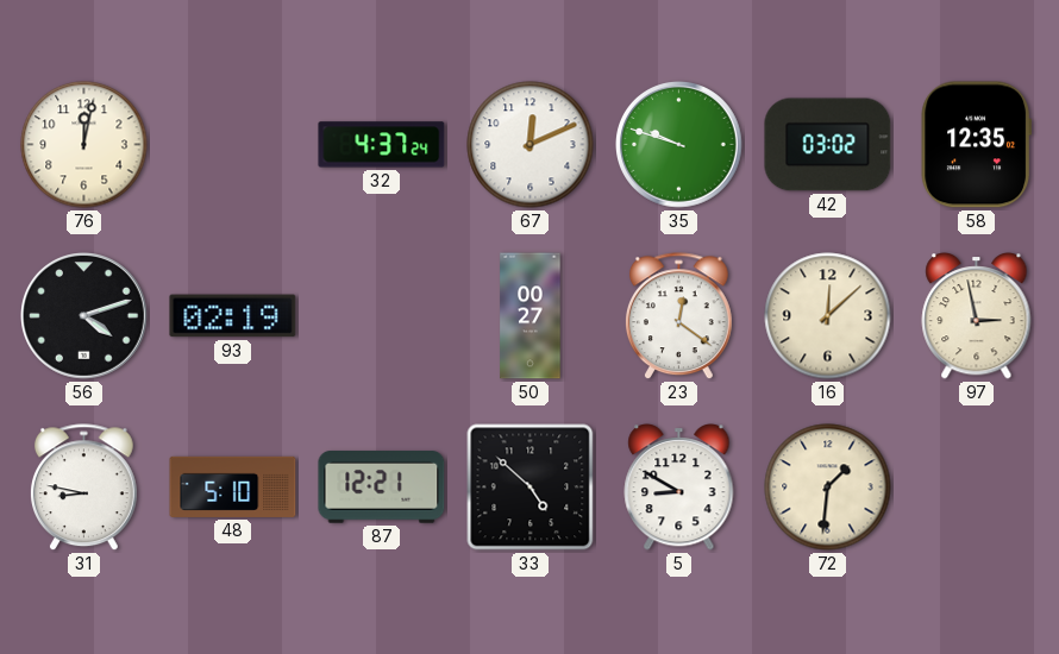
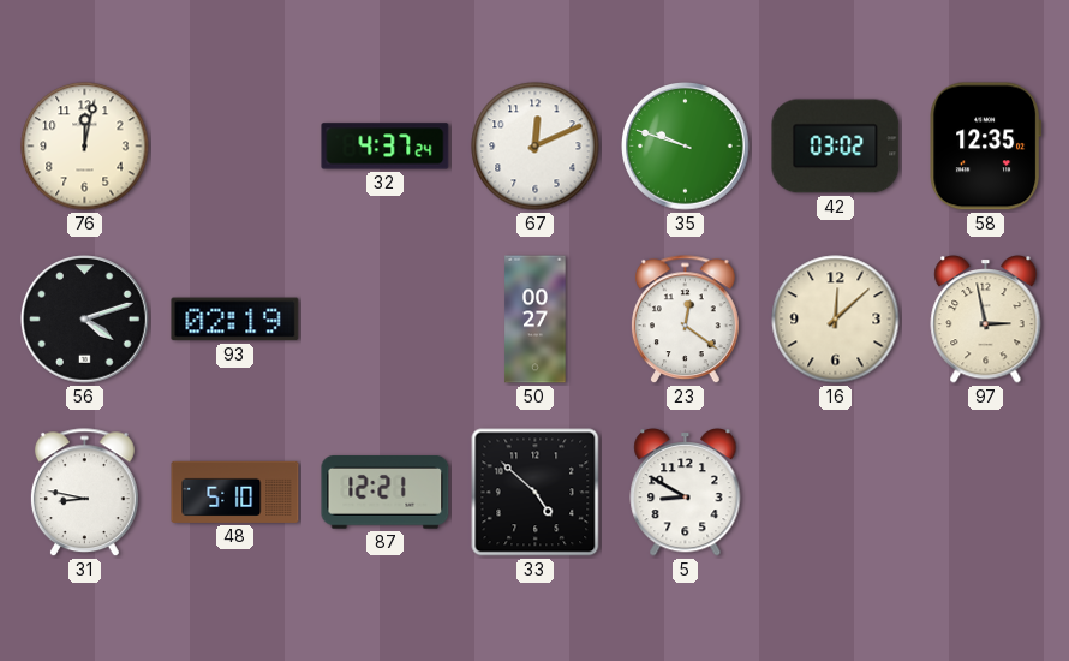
72: 1:31 -> none
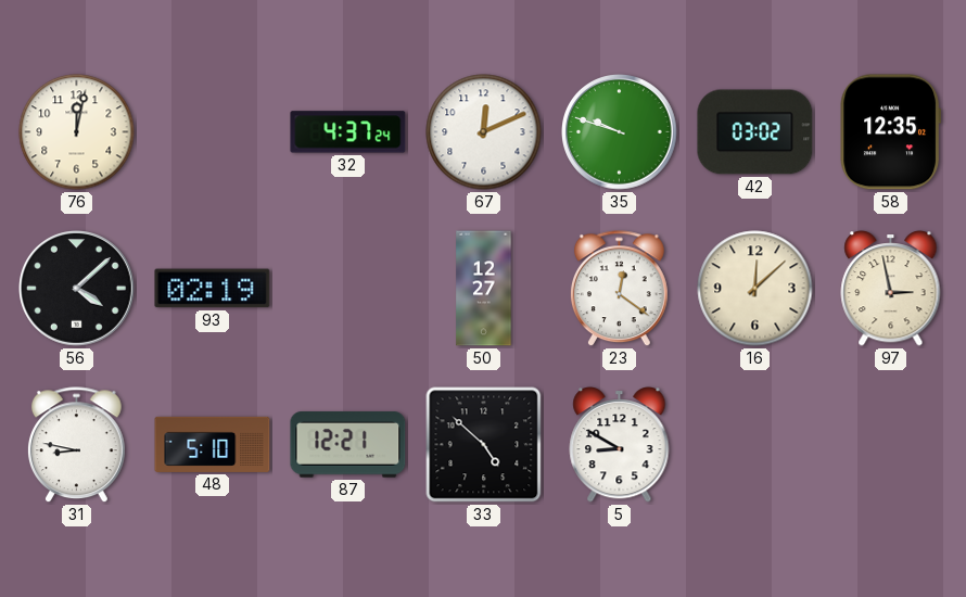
56: 4:12 -> 4:08
50: 00:27 -> 12:27
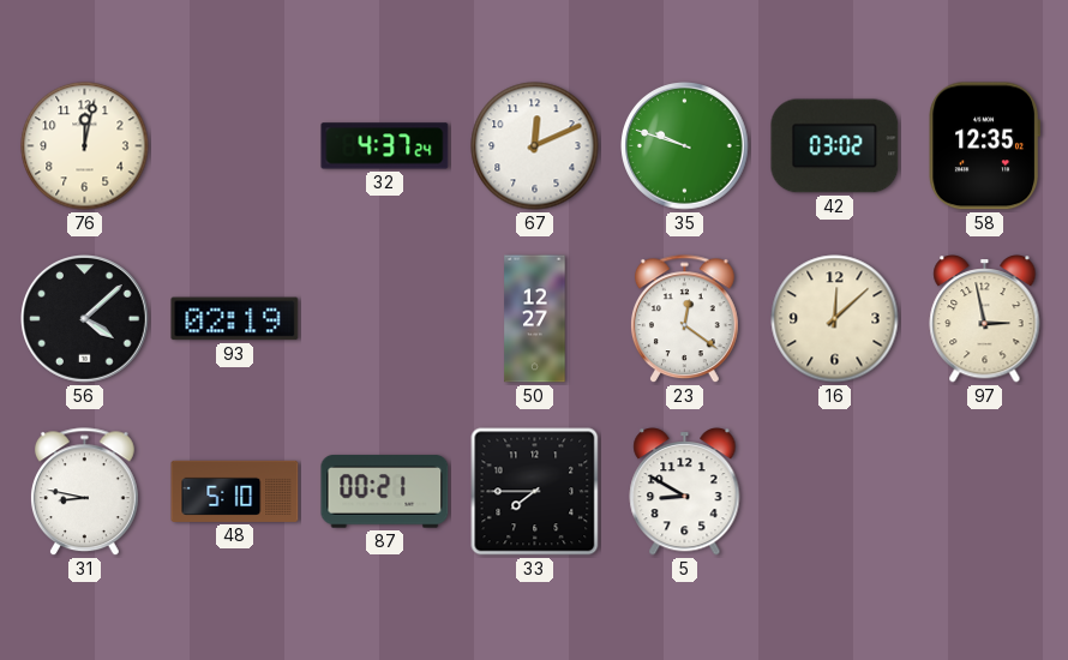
87: 12:21 -> 00:21
33: 4:52 -> 7:45
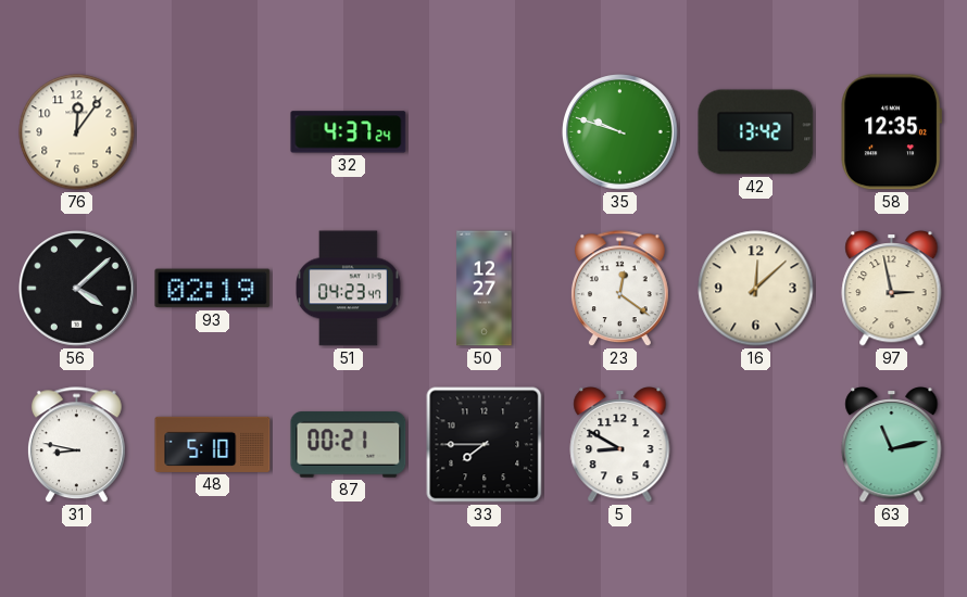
76: 12:02 -> 12:06
67: 12:11 -> none
42: 03:02 -> 13:42
51: none -> 04:23
63: none -> 11:13
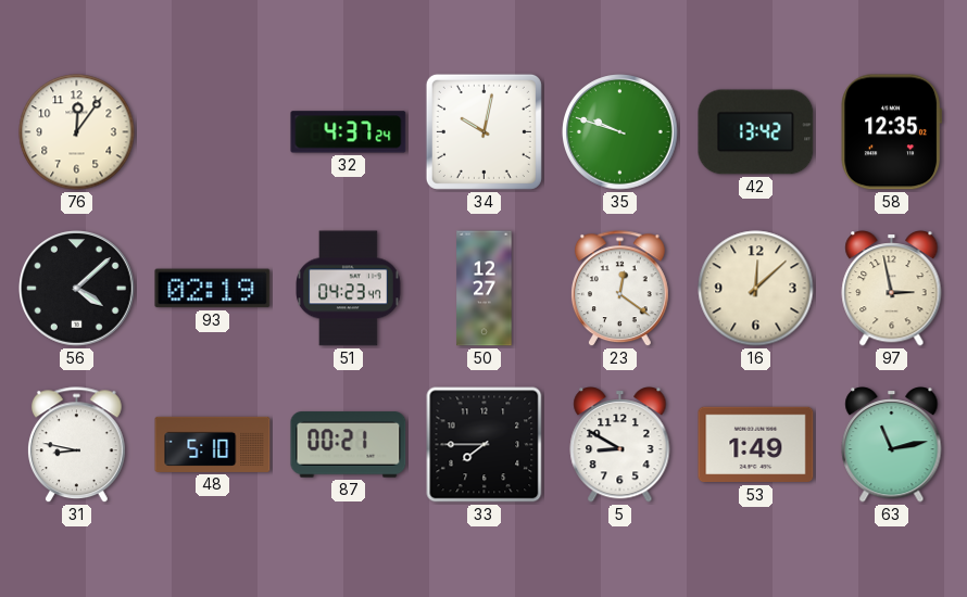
34: none -> 10:02
53: none -> 1:49
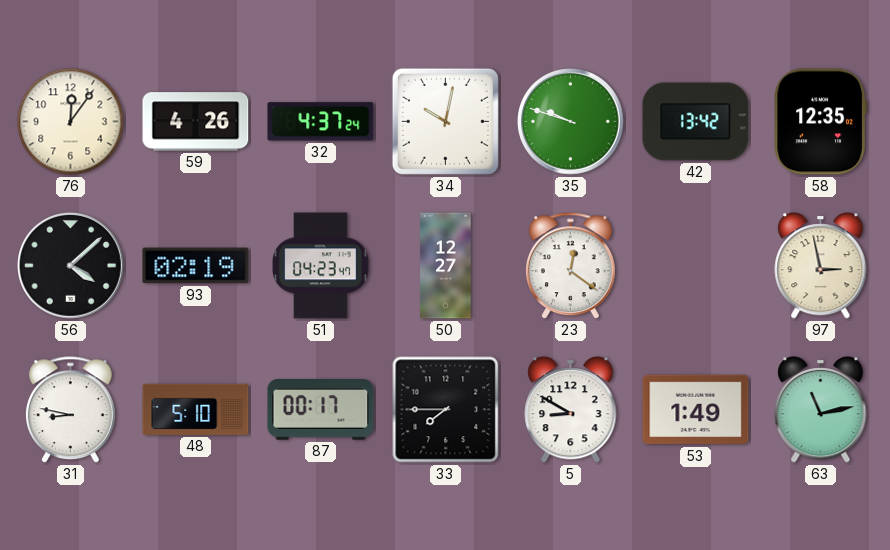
59: none -> 4:26
16: 12:08 -> none
87: 00:21 -> 00:17
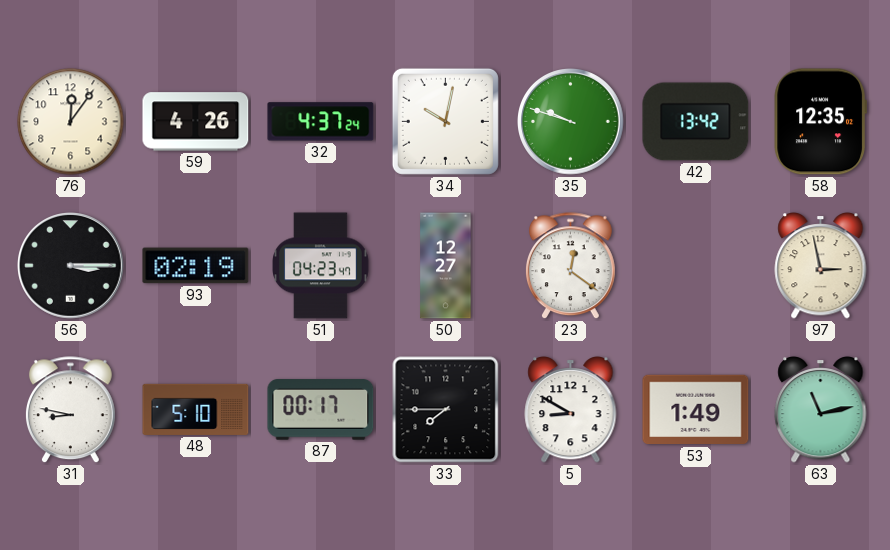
56: 4:08 -> 3:15
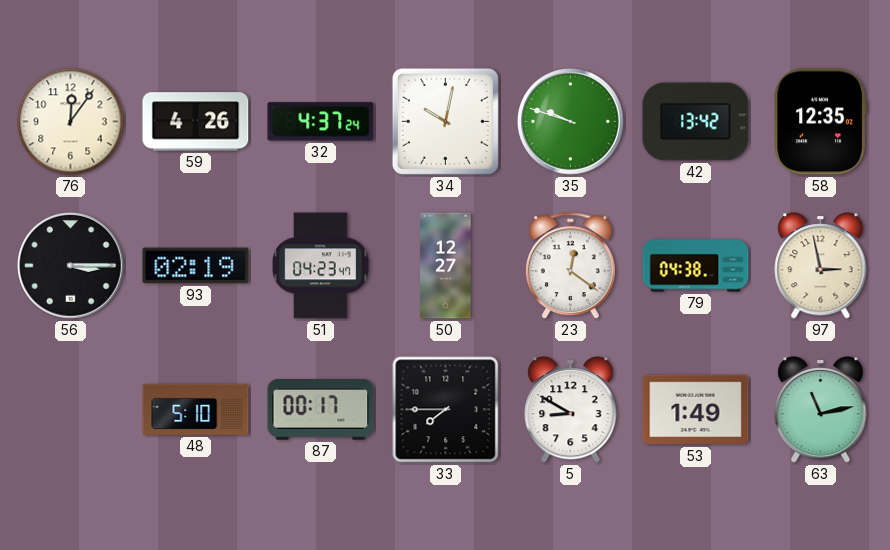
79: none -> 04:38
31: 8:47 -> none
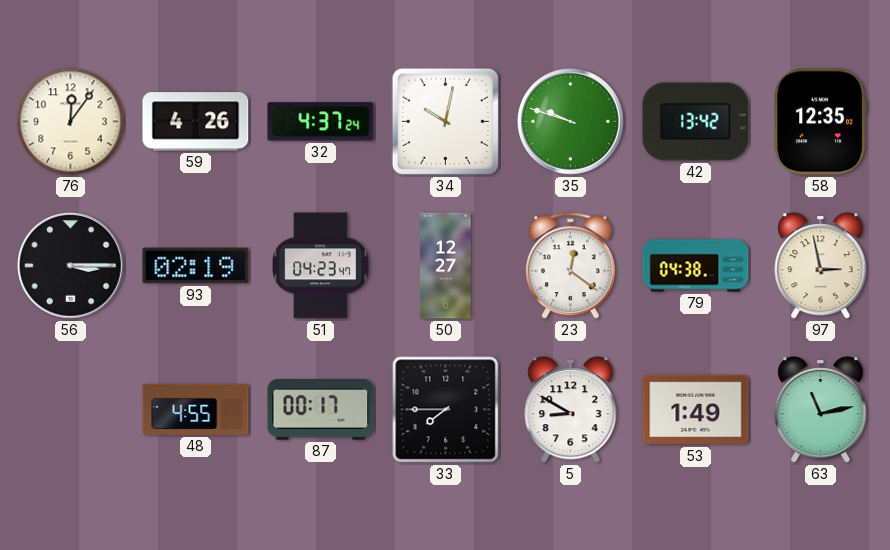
48: 5:10 -> 4:55
